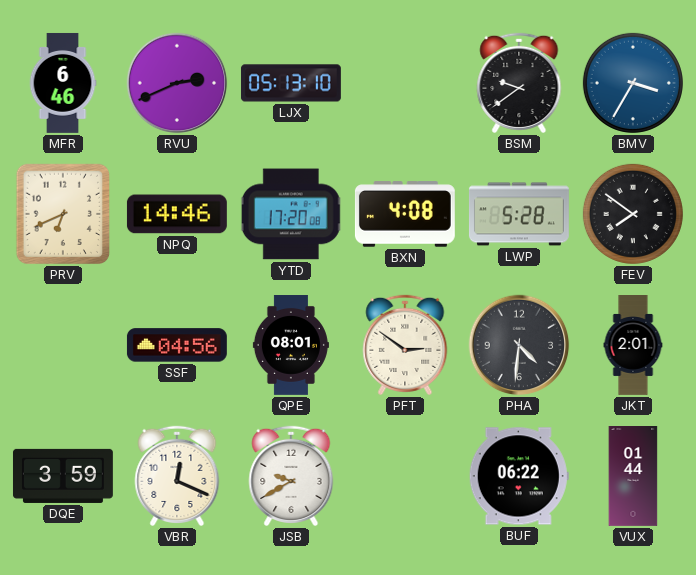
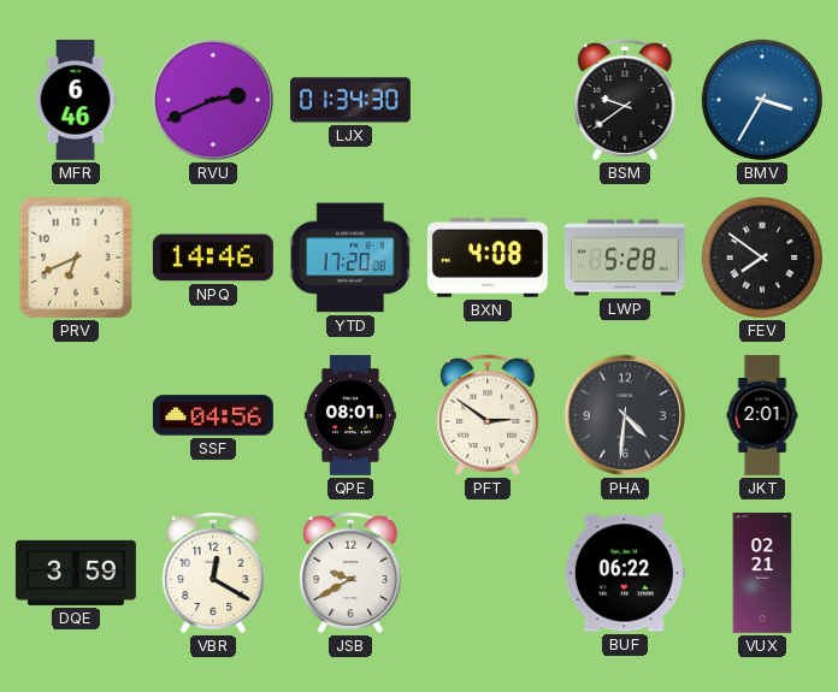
LJX: 05:13 -> 01:34
VBR: 12:19 -> 12:20
VUX: 01:44 -> 02:21
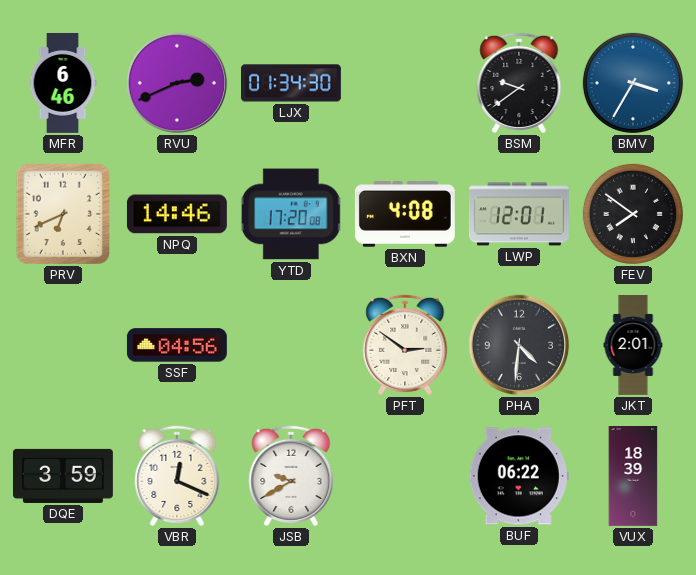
LWP: 5:28 -> 12:01
QPE: 08:01 -> none
VBR: 12:20 -> 12:19
VUX: 02:21 -> 18:39
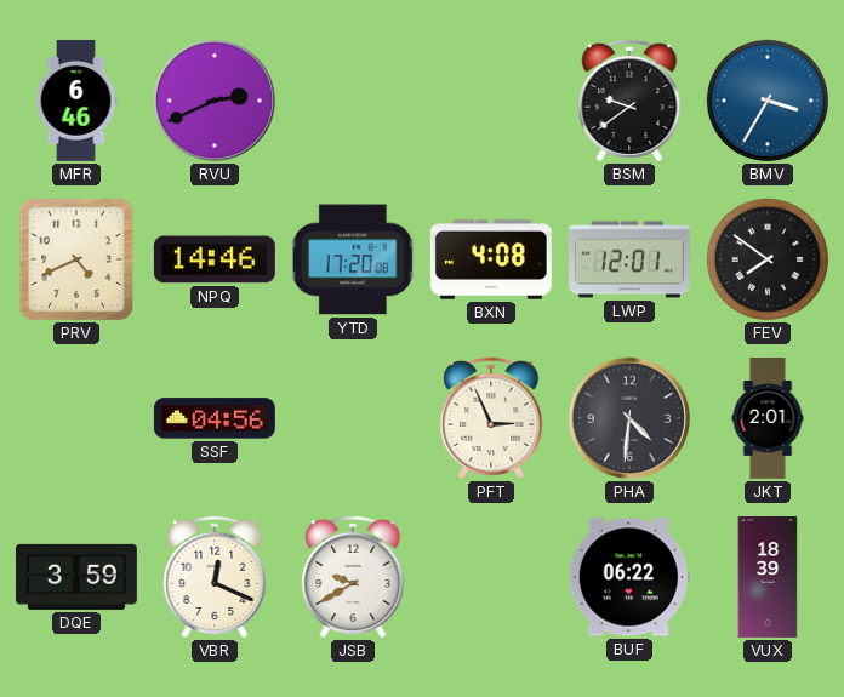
LJX: 01:34 -> none
PRV: 6:41 -> 4:41
PFT: 2:51 -> 2:56
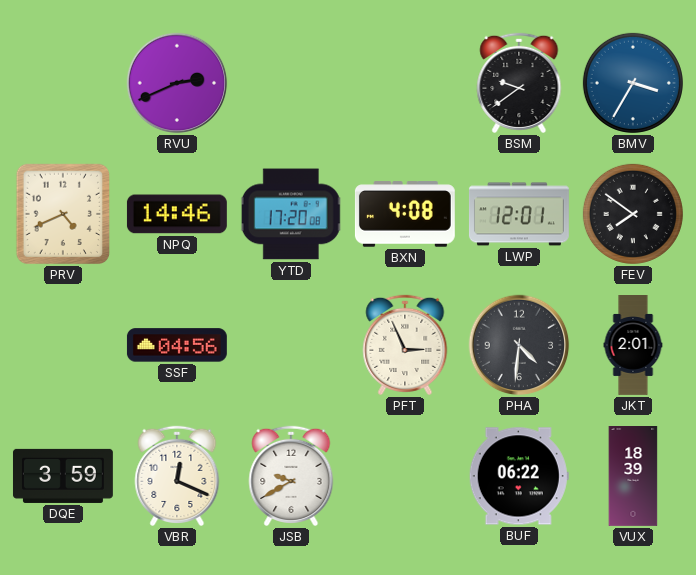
MFR: 6:46 -> none
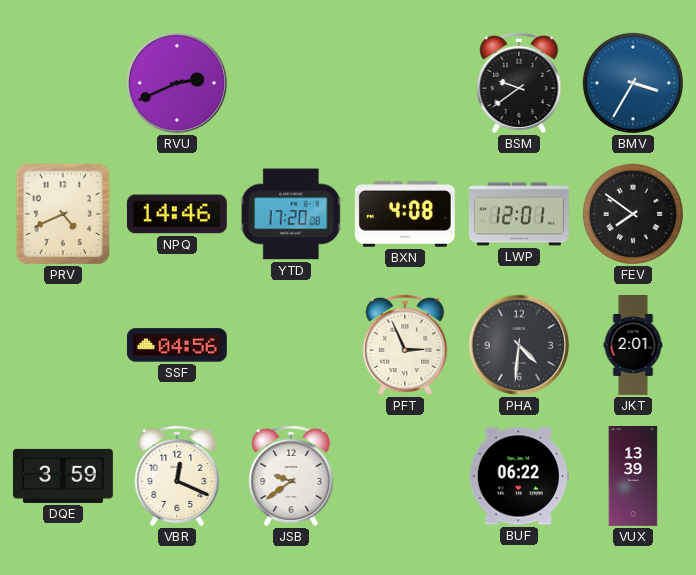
JSB: 9:40 -> 9:39
VUX: 18:39 -> 13:39
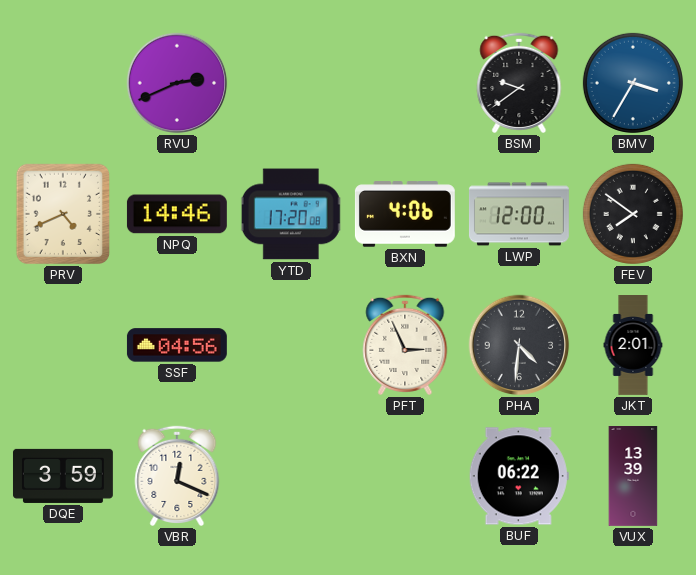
BXN: 4:08 -> 4:06
LWP: 12:01 -> 12:00
JSB: 9:39 -> none
